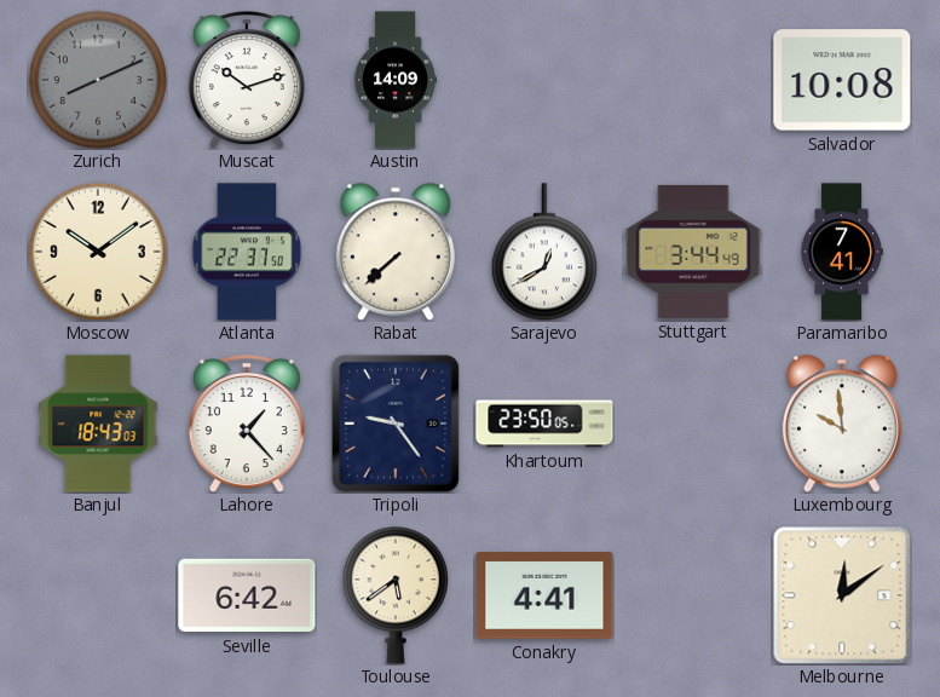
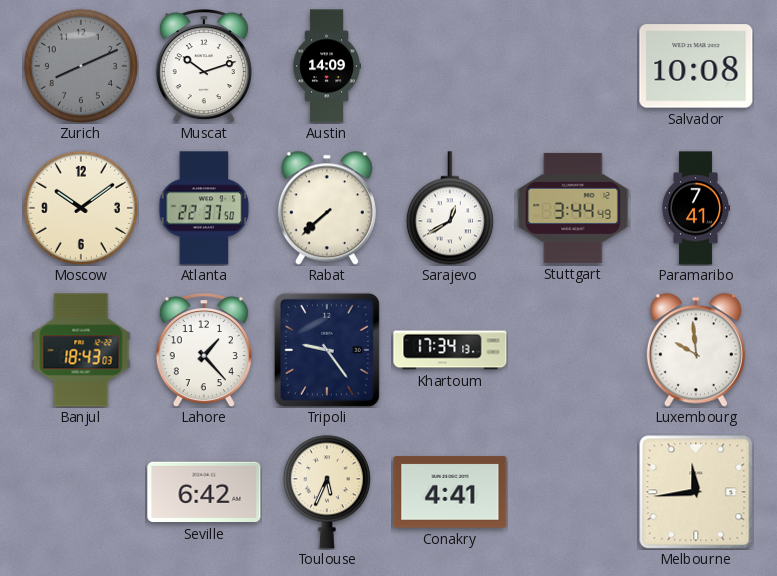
Khartoum: 23:50 -> 17:34
Toulouse: 5:39 -> 5:34
Melbourne: 12:09 -> 11:44
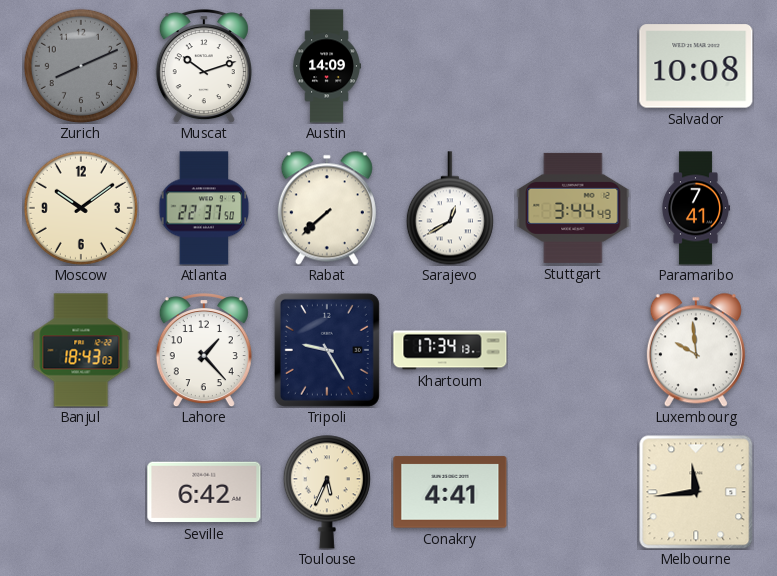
Tripoli: 9:24 -> 9:25
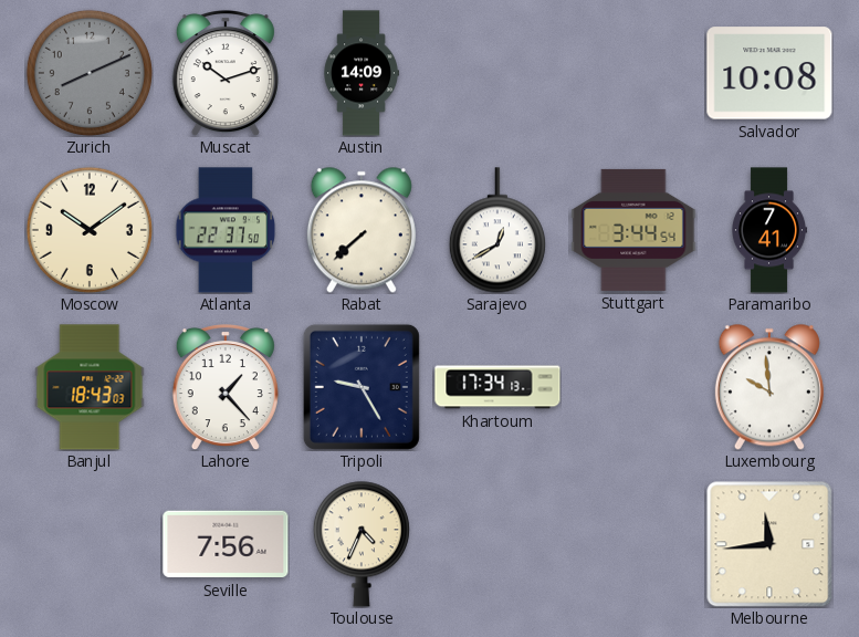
Stuttgart: 3:44:49 -> 3:44:54
Seville: 6:42 -> 7:56
Toulouse: 5:34 -> 4:34
Conakry: 4:41 -> none
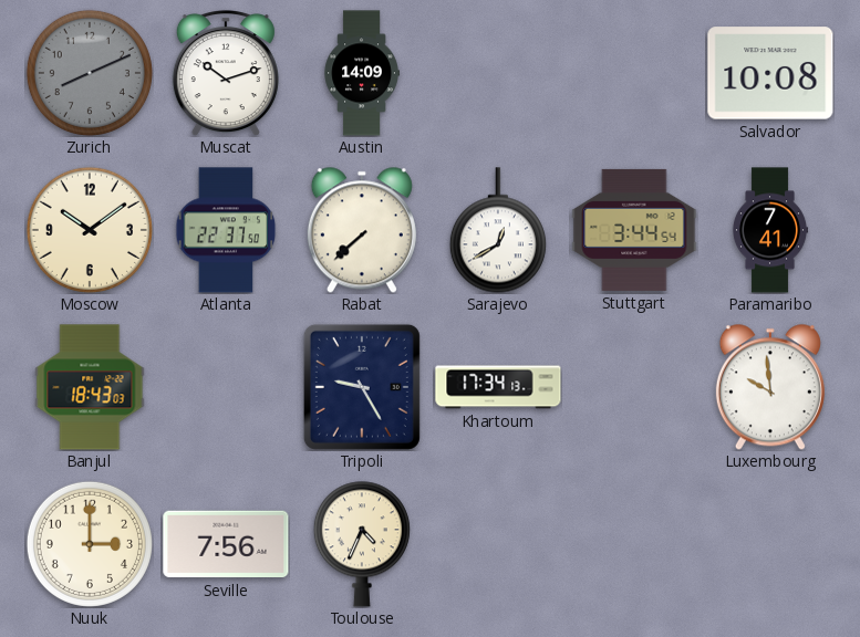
Lahore: 1:23 -> none
Nuuk: none -> 3:00
Melbourne: 11:44 -> none
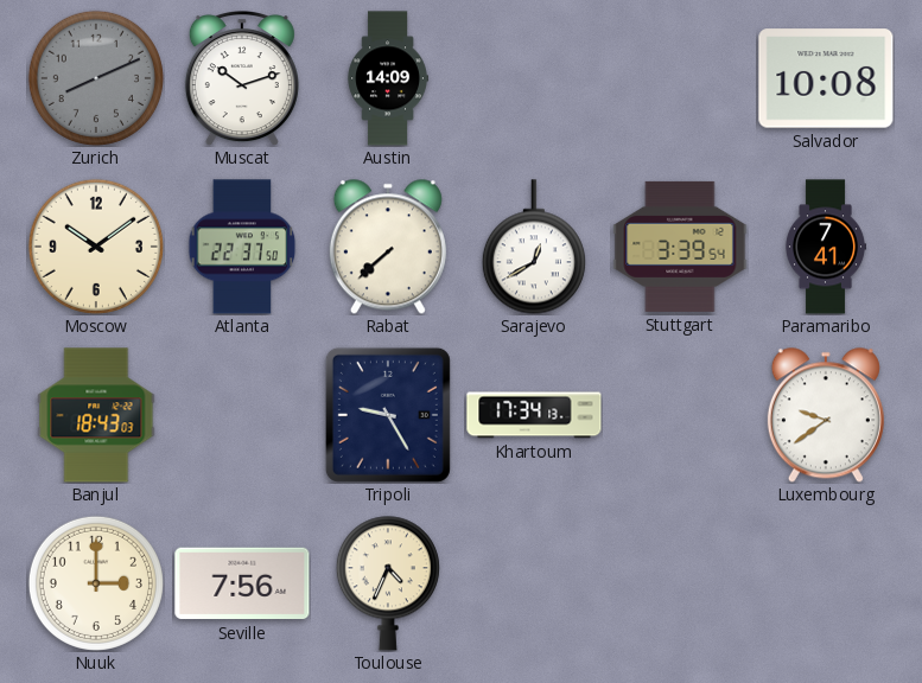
Stuttgart: 3:44 -> 3:39
Luxembourg: 9:59 -> 9:39
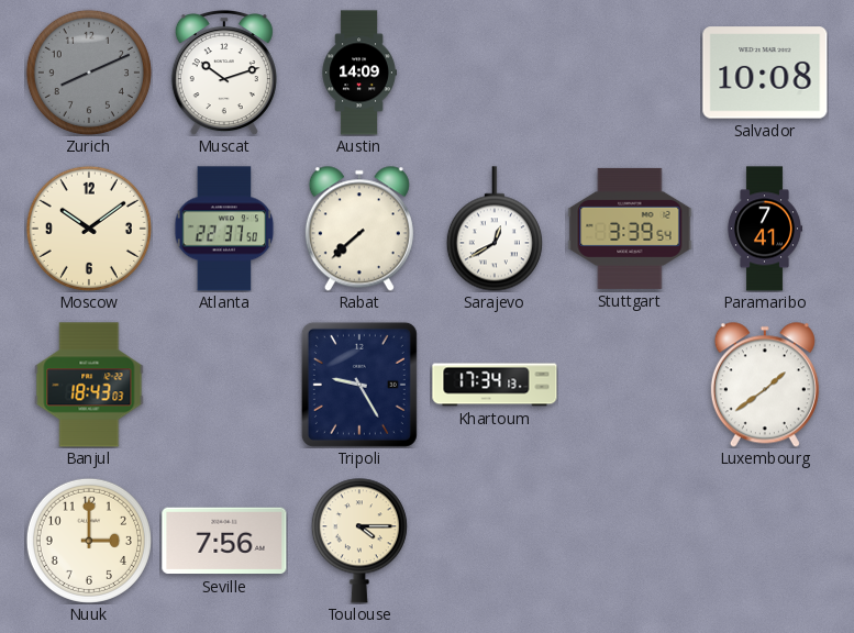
Luxembourg: 9:39 -> 1:39
Toulouse: 4:34 -> 4:15
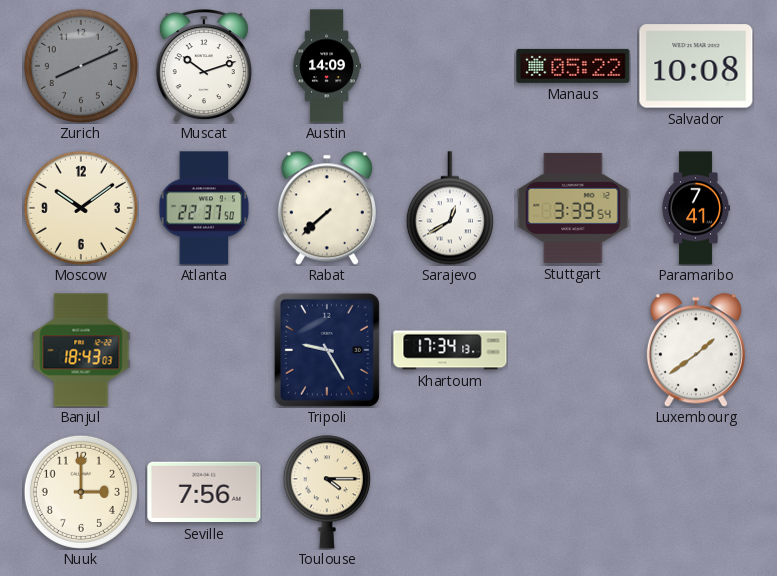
Manaus: none -> 05:22
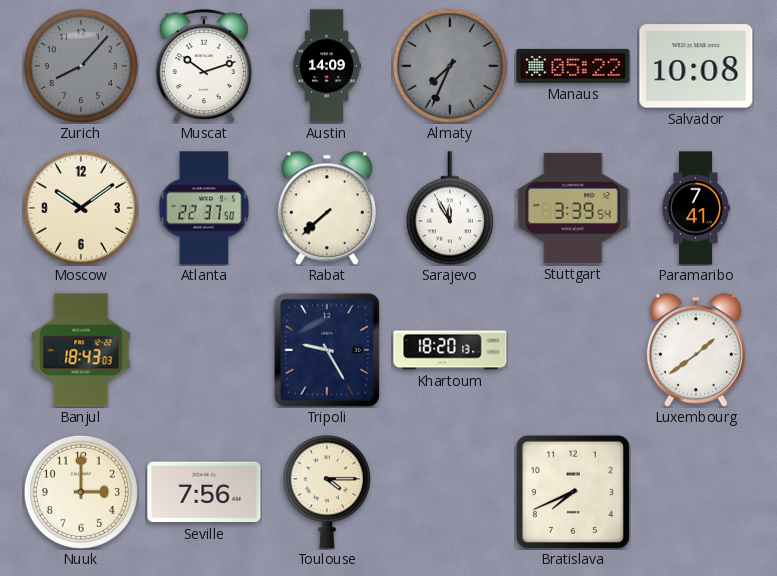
Zurich: 8:11 -> 8:07
Almaty: none -> 7:34
Sarajevo: 12:40 -> 11:55
Khartoum: 17:34 -> 18:20
Bratislava: none -> 7:41
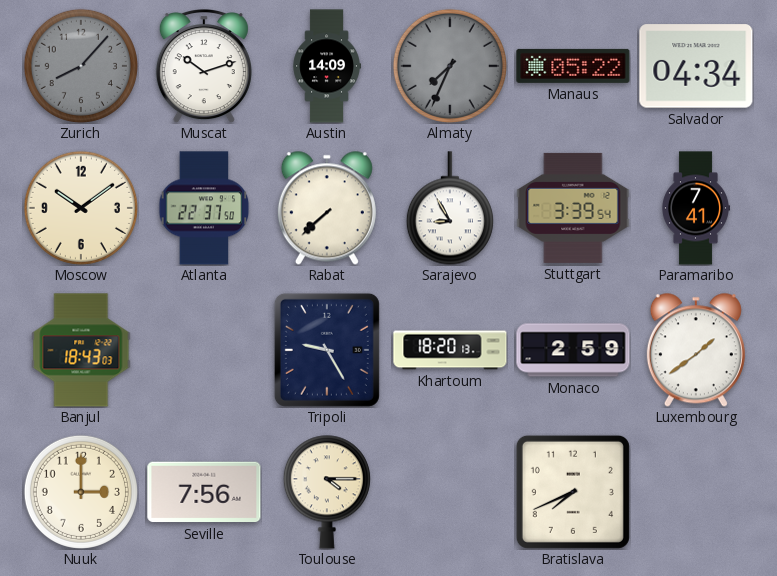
Salvador: 10:08 -> 04:34
Sarajevo: 11:55 -> 8:55
Monaco: none -> 2:59
